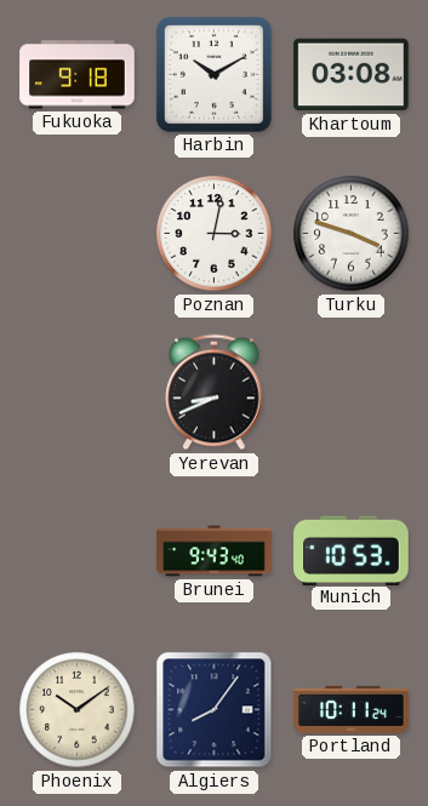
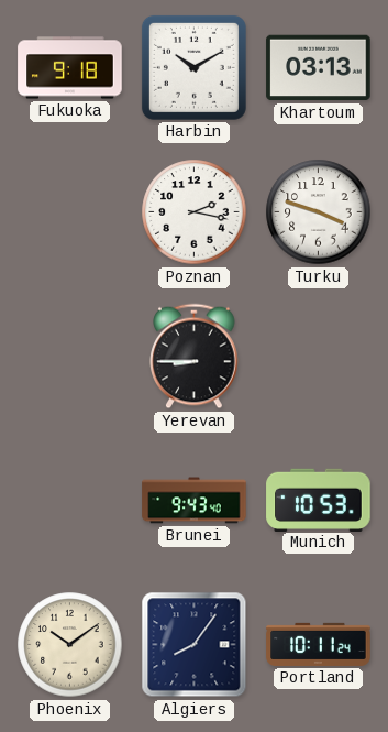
Khartoum: 03:08 -> 03:13
Poznan: 3:02 -> 2:17
Yerevan: 8:41 -> 8:45
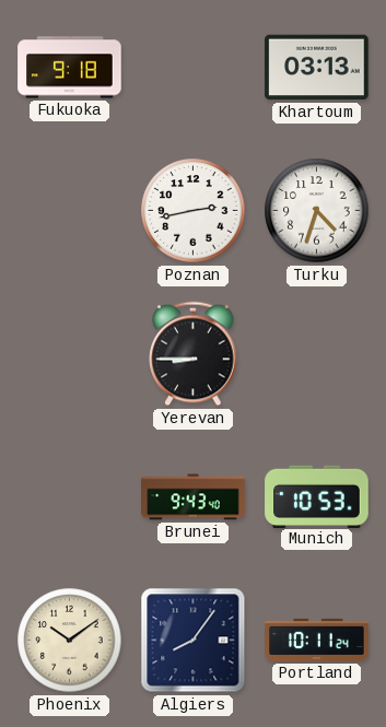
Harbin: 10:10 -> none
Poznan: 2:17 -> 2:43
Turku: 3:48 -> 4:33
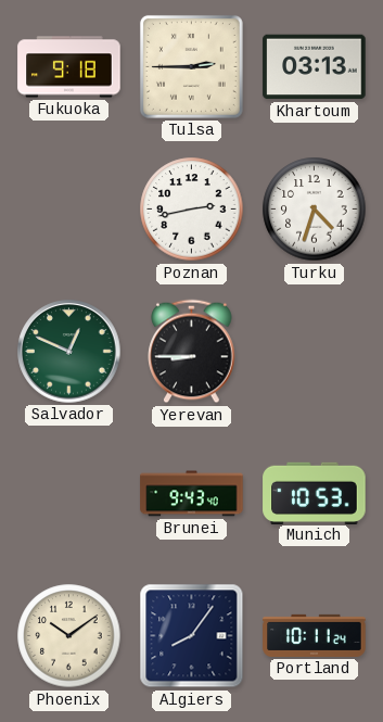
Tulsa: none -> 2:45
Salvador: none -> 12:49
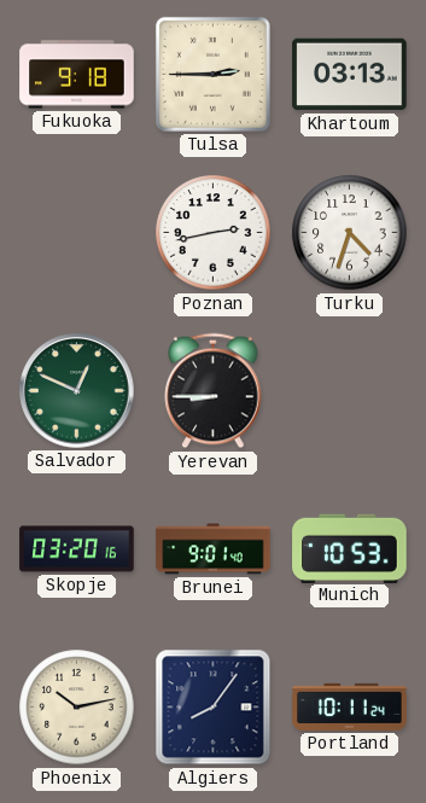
Skopje: none -> 03:20
Brunei: 9:43 -> 9:01
Phoenix: 10:09 -> 10:13
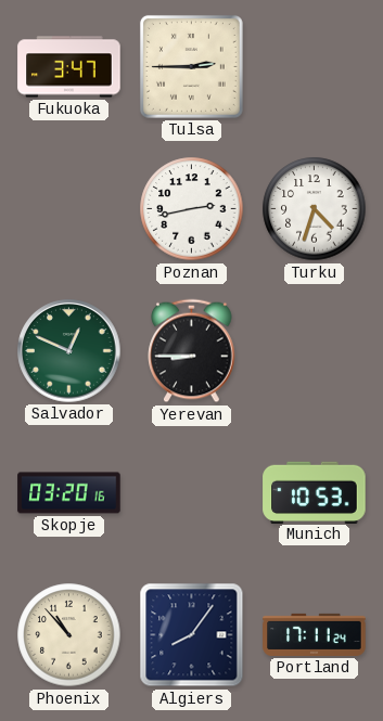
Fukuoka: 9:18 -> 3:47
Khartoum: 03:13 -> none
Brunei: 9:01 -> none
Phoenix: 10:13 -> 10:53
Portland: 10:11 -> 17:11
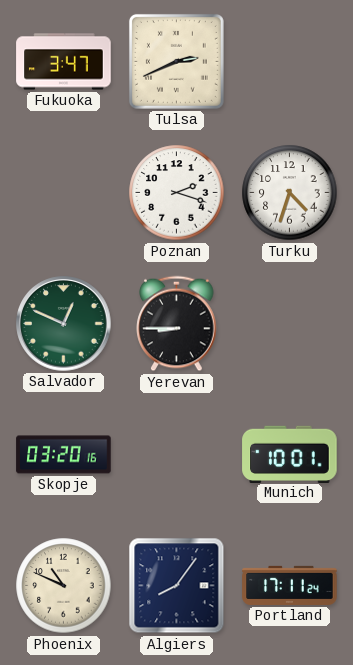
Tulsa: 2:45 -> 2:41
Poznan: 2:43 -> 2:18
Munich: 10:53 -> 10:01
Phoenix: 10:53 -> 10:49
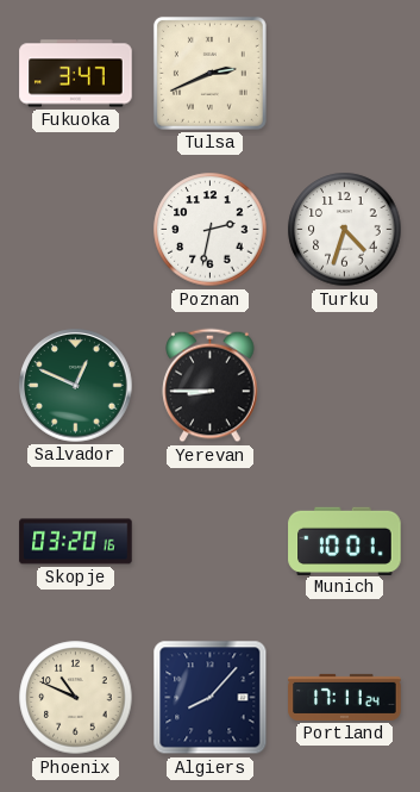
Poznan: 2:18 -> 2:32
Algiers: 8:06 -> 8:07
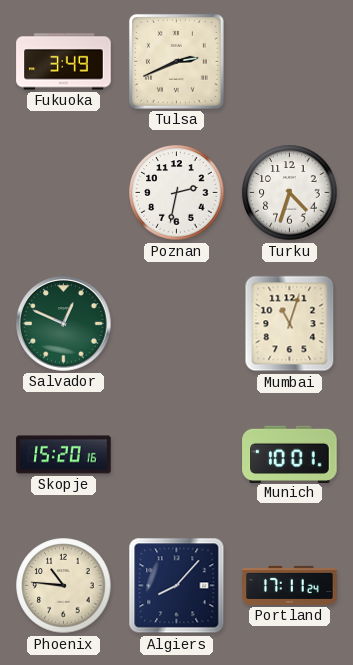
Fukuoka: 3:47 -> 3:49
Yerevan: 8:45 -> none
Mumbai: none -> 11:03
Skopje: 03:20 -> 15:20
Phoenix: 10:49 -> 10:46
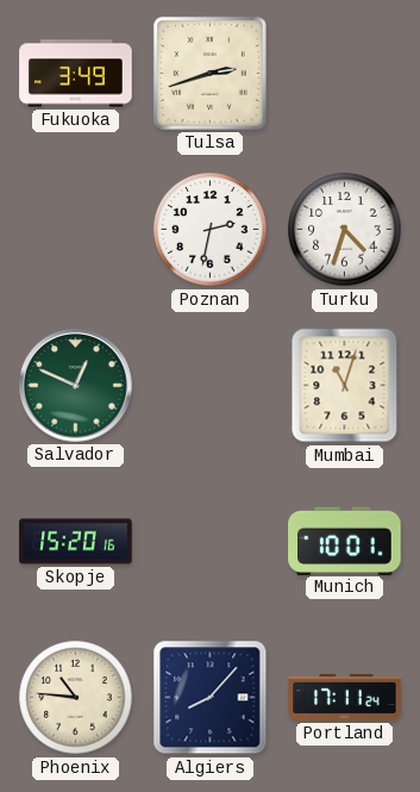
Tulsa: 2:41 -> 2:42
